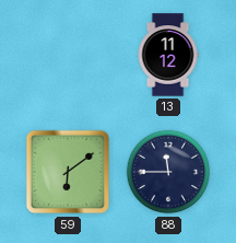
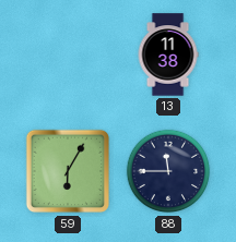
13: 11:12 -> 11:38
59: 6:09 -> 6:05
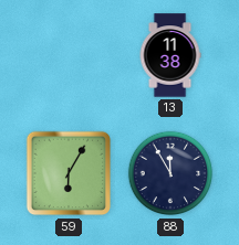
88: 11:45 -> 11:55
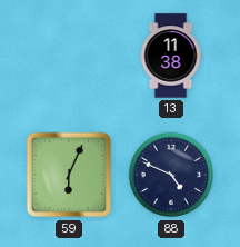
59: 6:05 -> 6:04
88: 11:55 -> 4:49
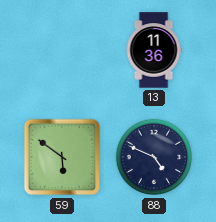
13: 11:38 -> 11:36
59: 6:04 -> 5:51
